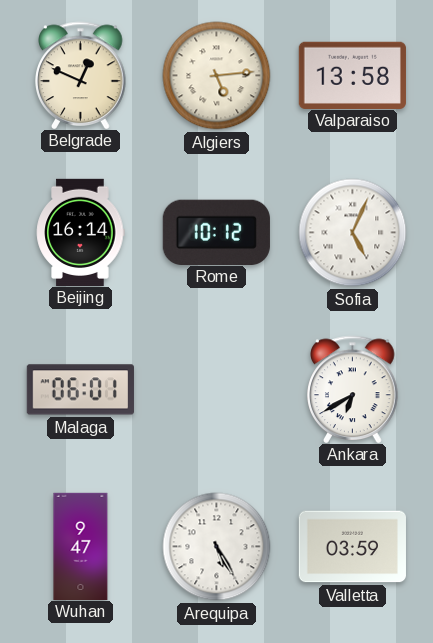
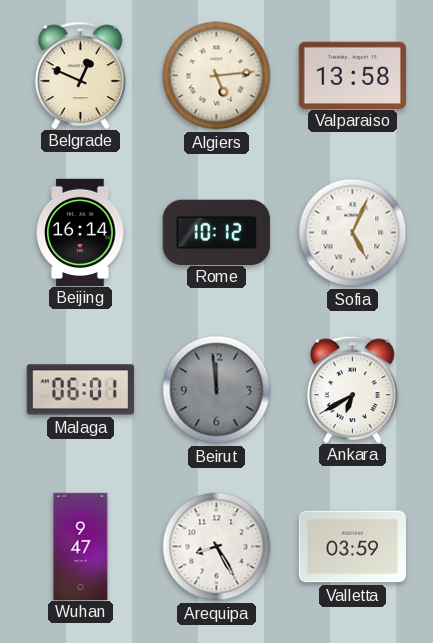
Beirut: none -> 11:59
Arequipa: 5:25 -> 8:25
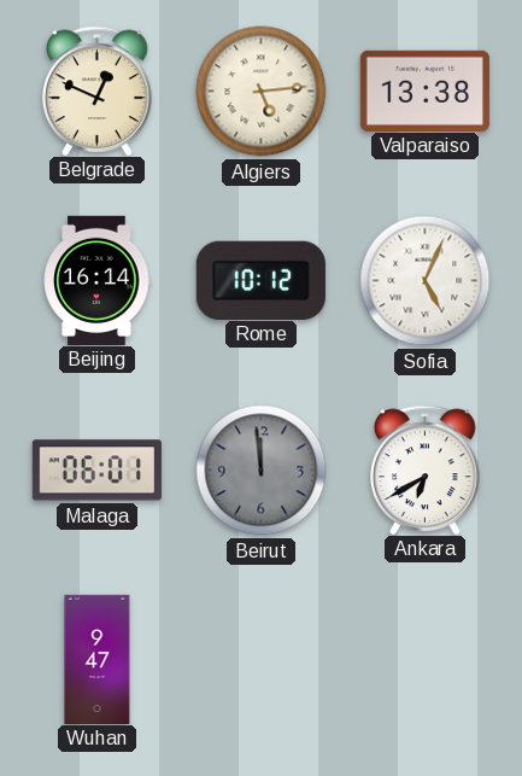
Valparaiso: 13:58 -> 13:38
Arequipa: 8:25 -> none
Valletta: 03:59 -> none
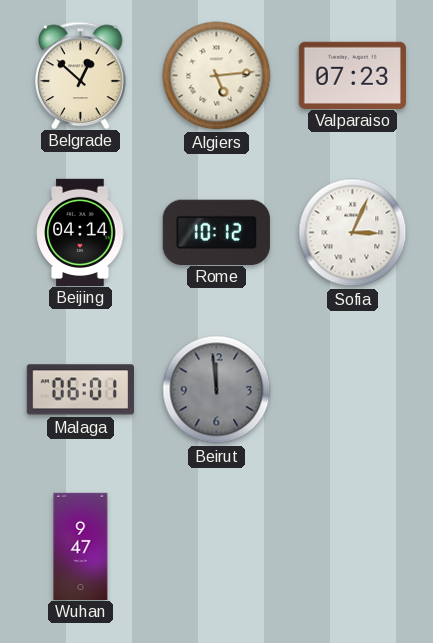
Belgrade: 12:49 -> 12:52
Valparaiso: 13:38 -> 07:23
Beijing: 16:14 -> 04:14
Sofia: 5:04 -> 3:04
Ankara: 6:40 -> none
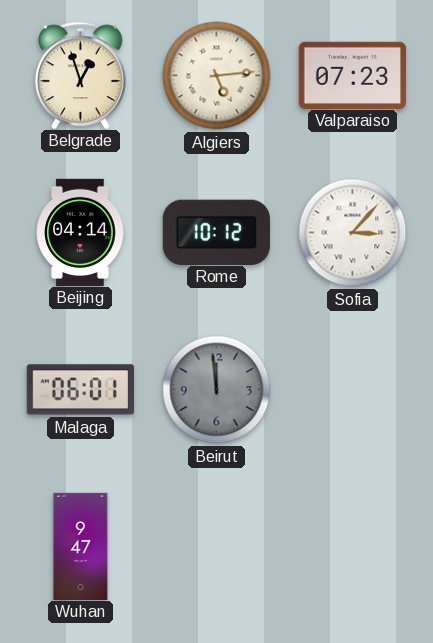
Belgrade: 12:52 -> 12:57
Sofia: 3:04 -> 3:07
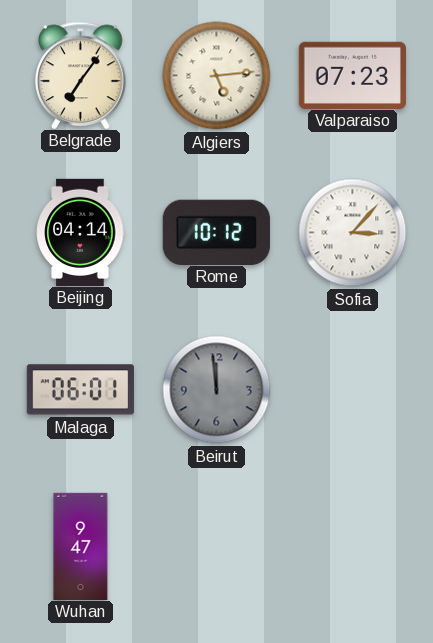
Belgrade: 12:57 -> 7:06
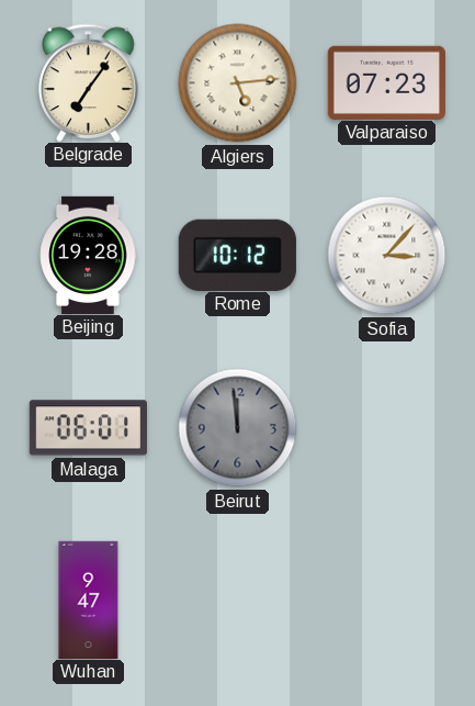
Beijing: 04:14 -> 19:28
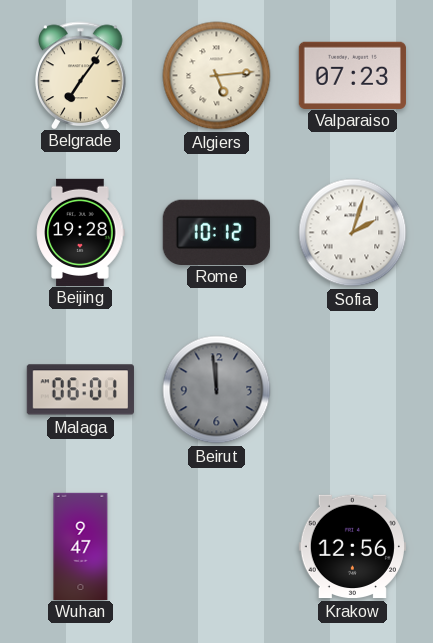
Sofia: 3:07 -> 2:03
Krakow: none -> 12:56
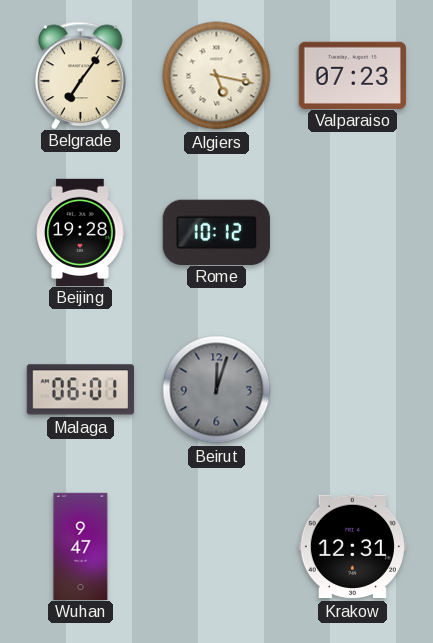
Algiers: 5:14 -> 5:17
Sofia: 2:03 -> none
Beirut: 11:59 -> 12:03
Krakow: 12:56 -> 12:31
